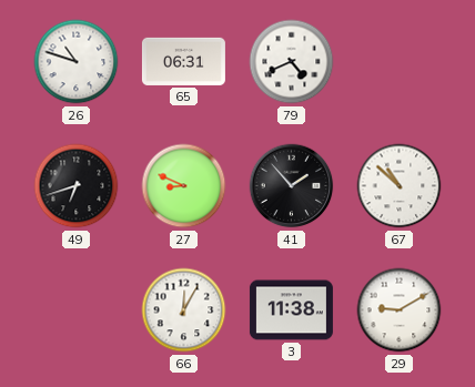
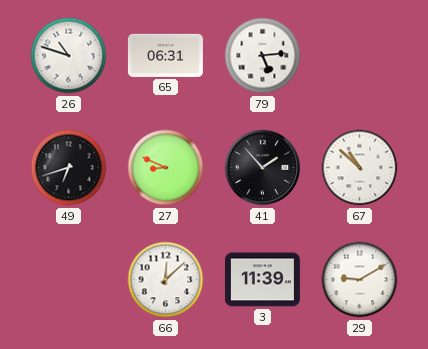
79: 4:41 -> 5:14
66: 12:05 -> 12:08
3: 11:38 -> 11:39
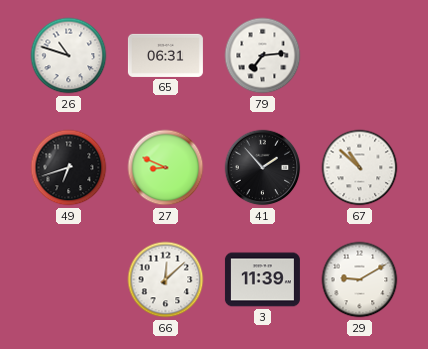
79: 5:14 -> 7:14
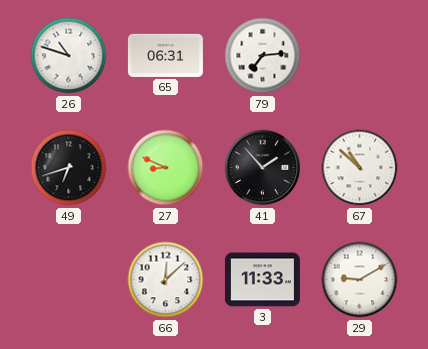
3: 11:39 -> 11:33
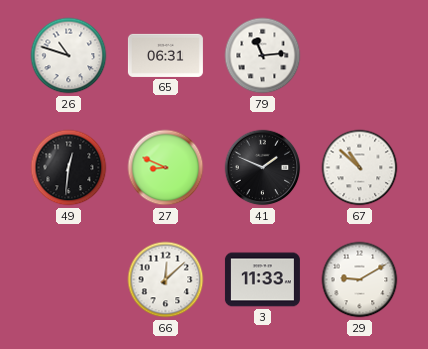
79: 7:14 -> 11:14
49: 6:42 -> 12:31
41: 1:53 -> 1:49
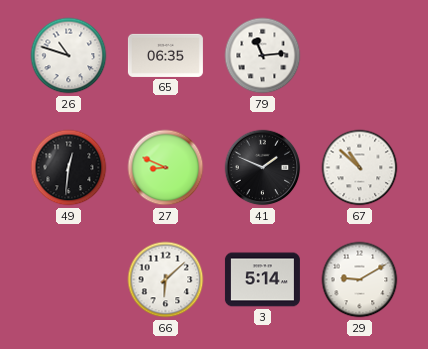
65: 06:31 -> 06:35
66: 12:08 -> 6:08
3: 11:33 -> 5:14
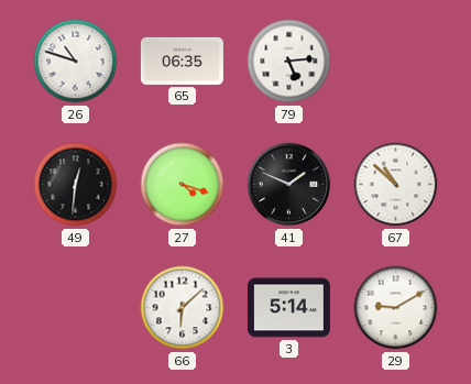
79: 11:14 -> 5:14
27: 8:49 -> 4:18
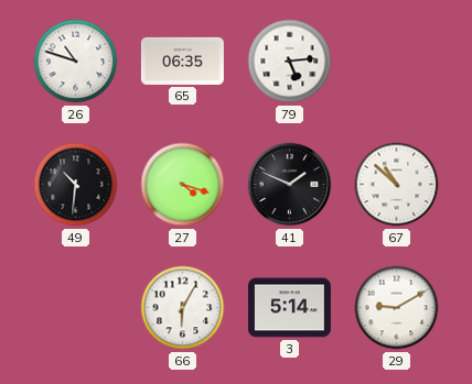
49: 12:31 -> 10:31
66: 6:08 -> 6:05
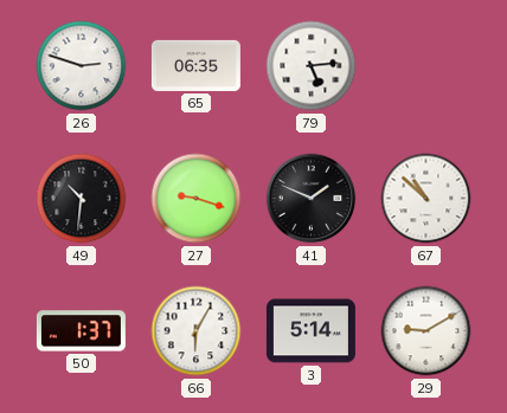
26: 10:48 -> 2:48
27: 4:18 -> 9:18
50: none -> 1:37
